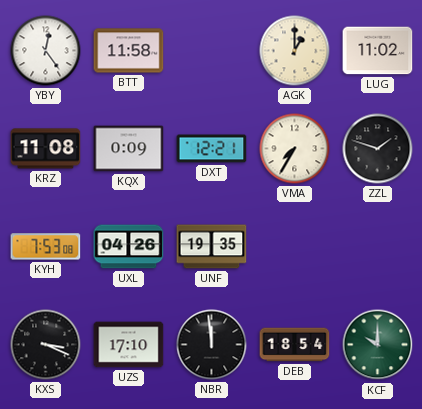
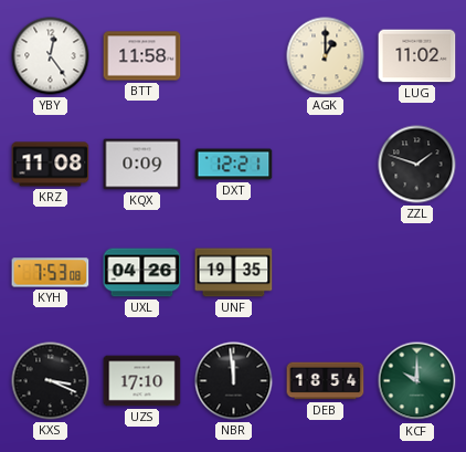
VMA: 7:35 -> none
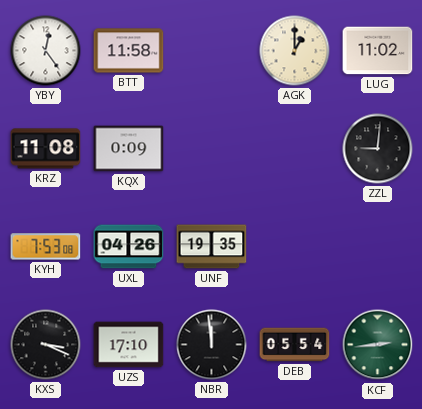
DXT: 12:21 -> none
ZZL: 1:48 -> 9:01
DEB: 18:54 -> 05:54
KCF: 10:00 -> 2:44
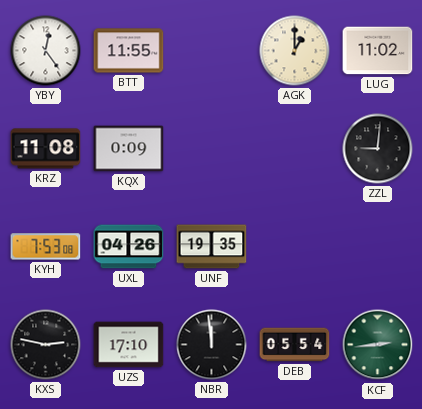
BTT: 11:58 -> 11:55
KXS: 3:19 -> 2:47
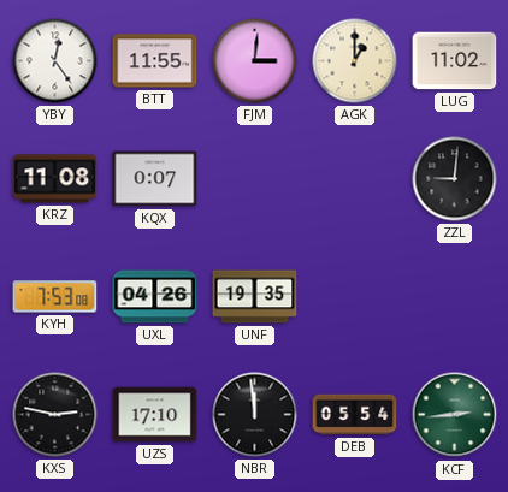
FJM: none -> 3:01
KQX: 0:09 -> 0:07
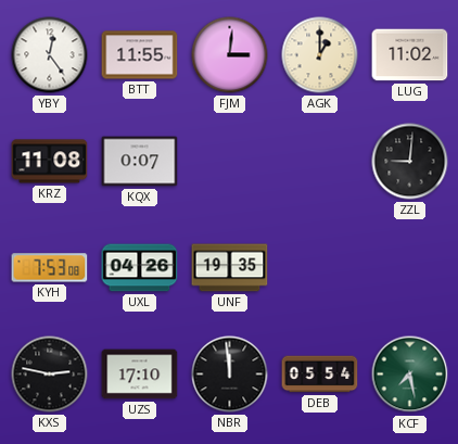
KCF: 2:44 -> 7:28
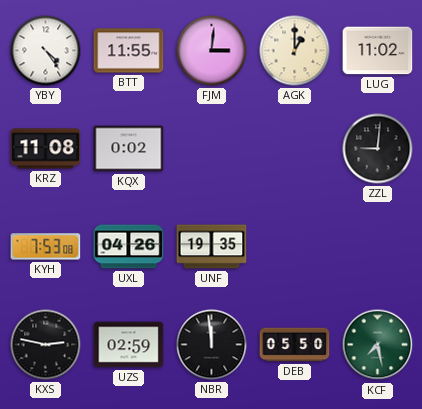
YBY: 12:24 -> 4:24
KQX: 0:07 -> 0:02
UZS: 17:10 -> 02:59
DEB: 05:54 -> 05:50
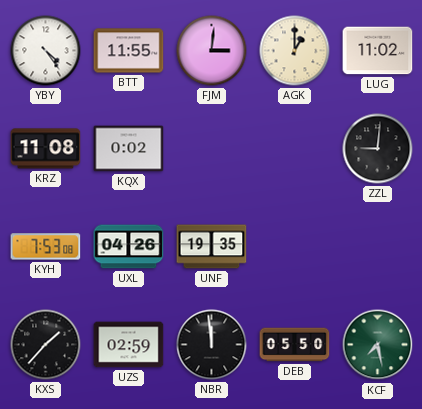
KXS: 2:47 -> 1:37
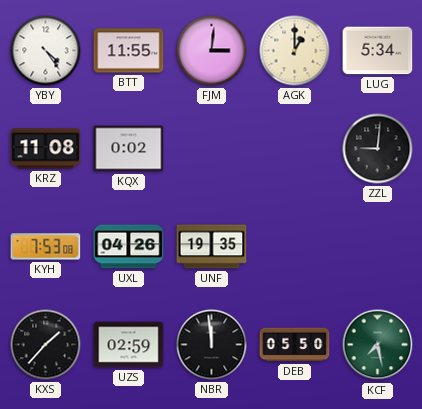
LUG: 11:02 -> 5:34
